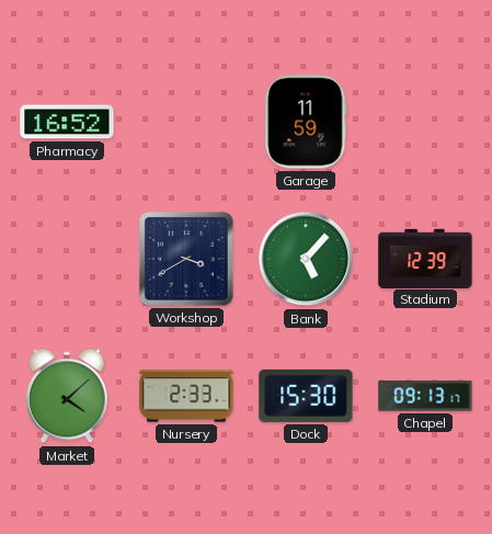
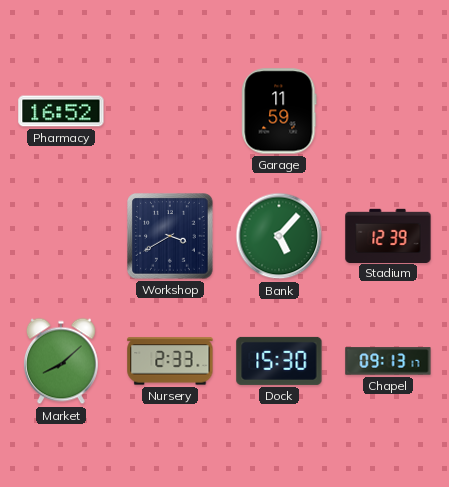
Market: 4:08 -> 8:08
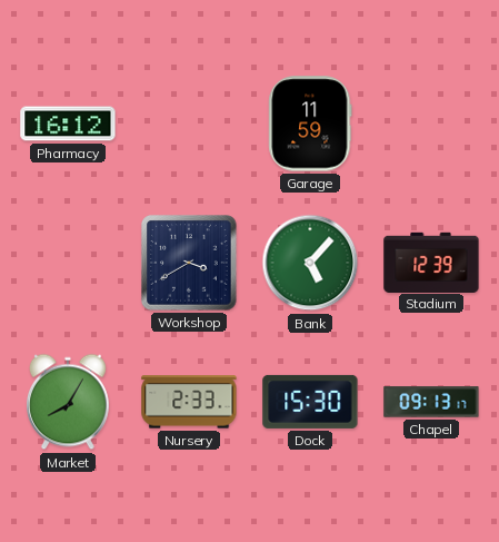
Pharmacy: 16:52 -> 16:12
Market: 8:08 -> 8:05
